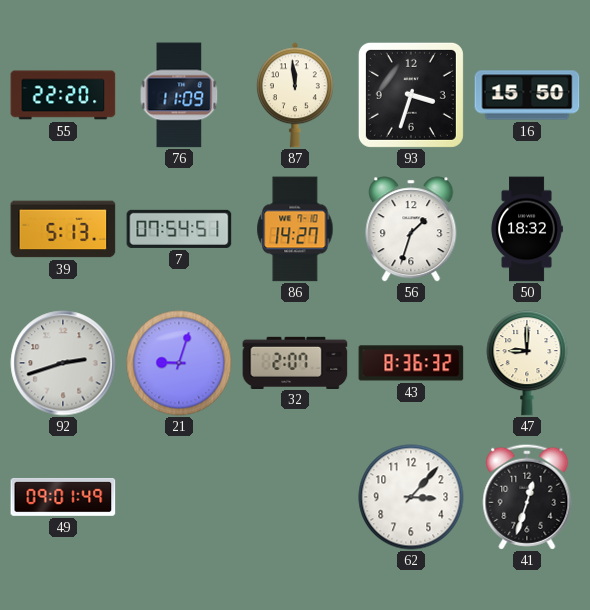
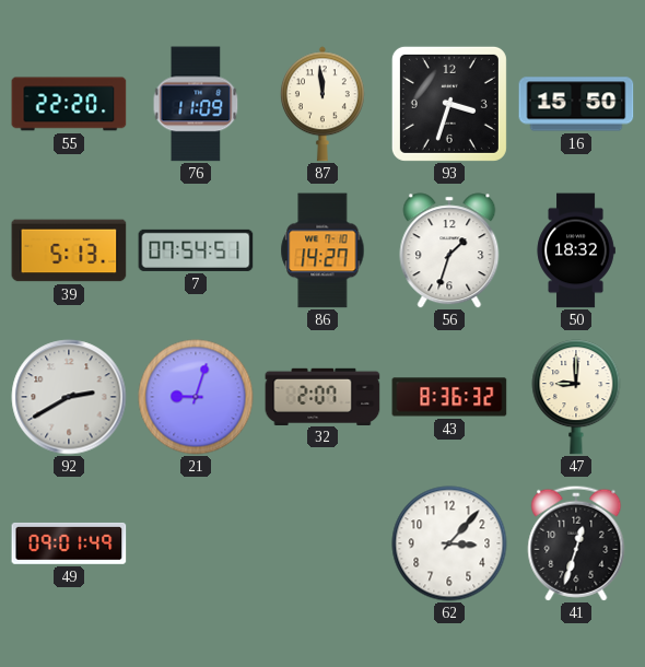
92: 2:42 -> 2:40
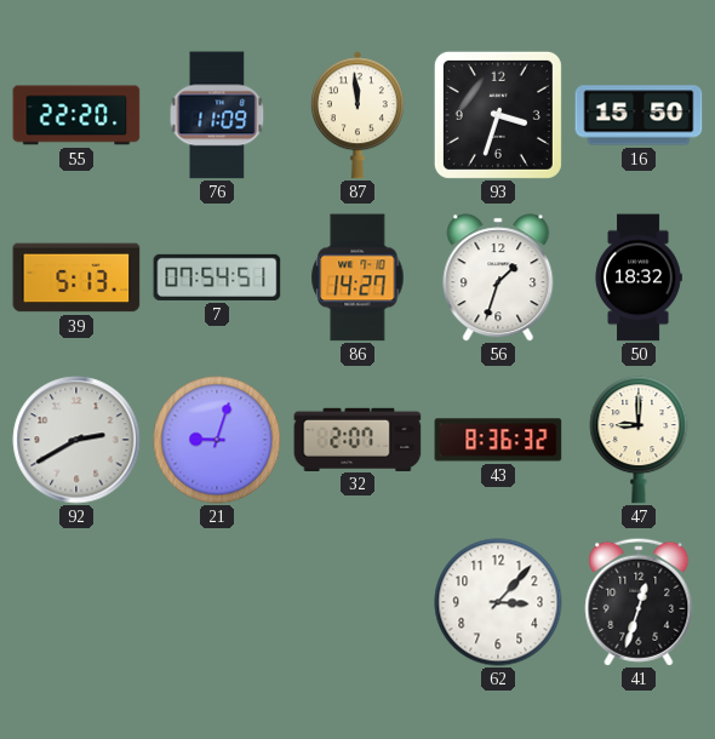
49: 09:01 -> none
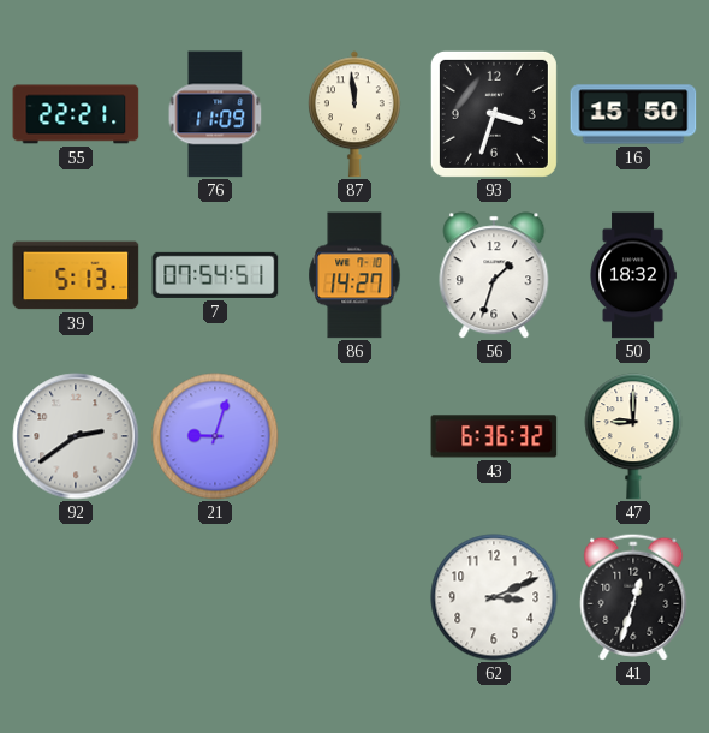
55: 22:20 -> 22:21
92: 2:40 -> 2:39
32: 2:07 -> none
43: 8:36 -> 6:36
62: 3:07 -> 3:11
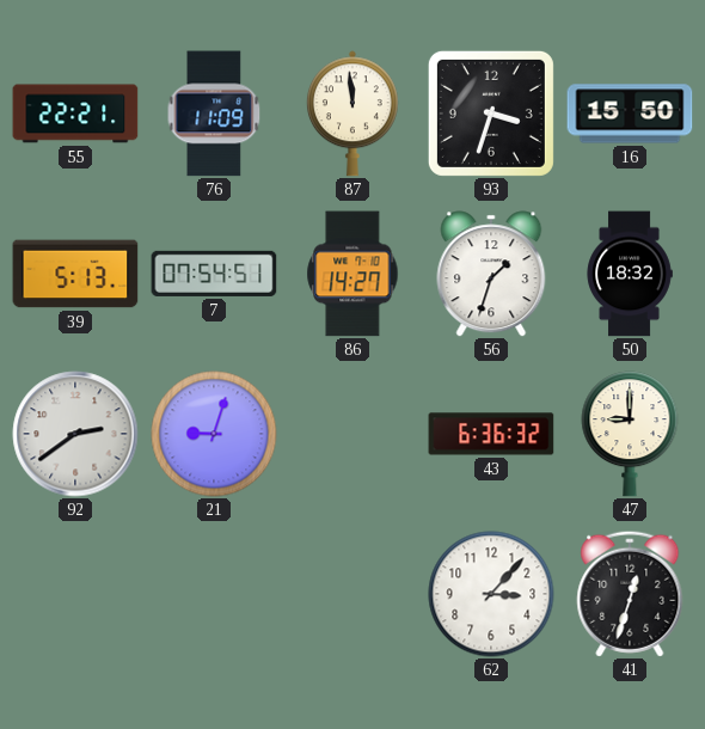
62: 3:11 -> 3:07
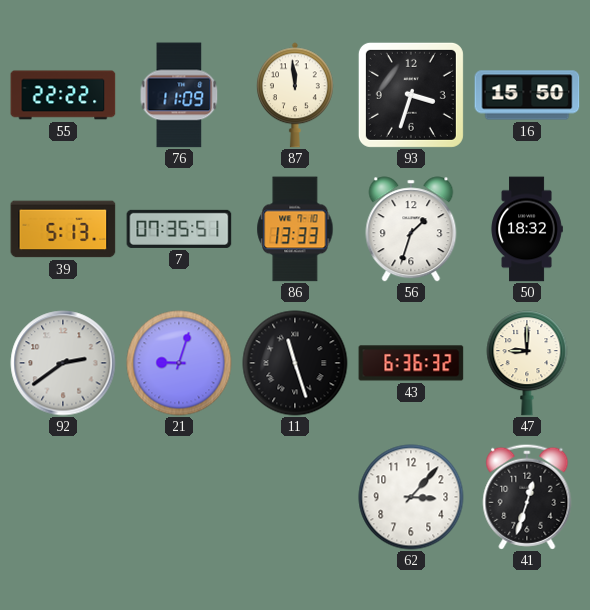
55: 22:21 -> 22:22
7: 07:54 -> 07:35
86: 14:27 -> 13:33
11: none -> 11:27
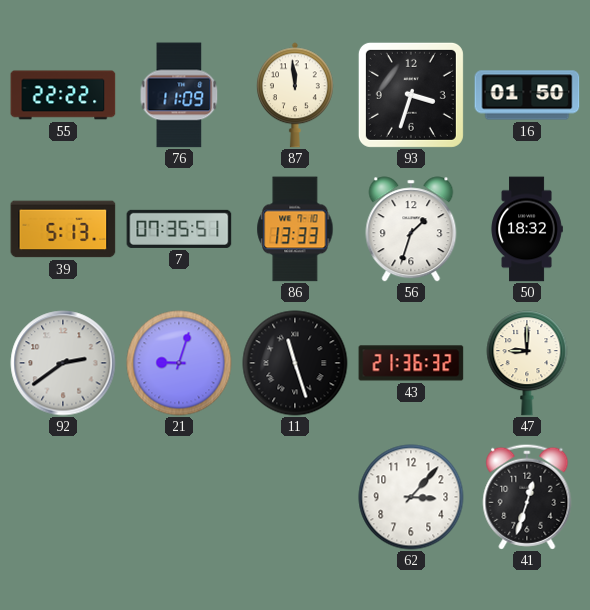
16: 15:50 -> 01:50
43: 6:36 -> 21:36
